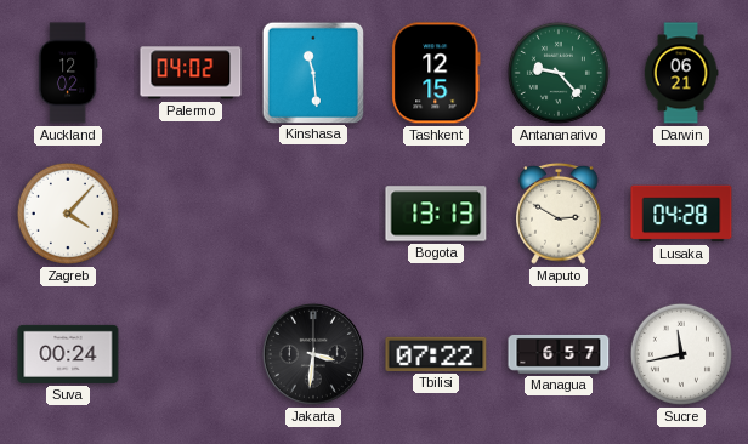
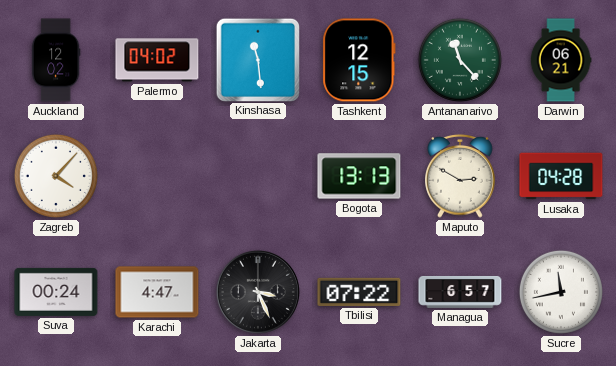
Antananarivo: 9:23 -> 11:23
Karachi: none -> 4:47
Jakarta: 3:31 -> 3:26
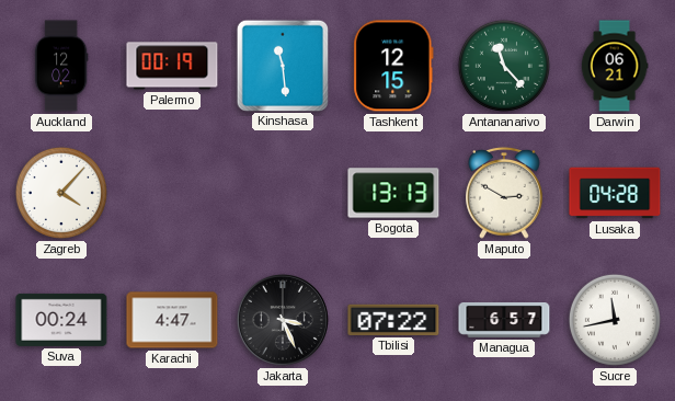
Palermo: 04:02 -> 00:19
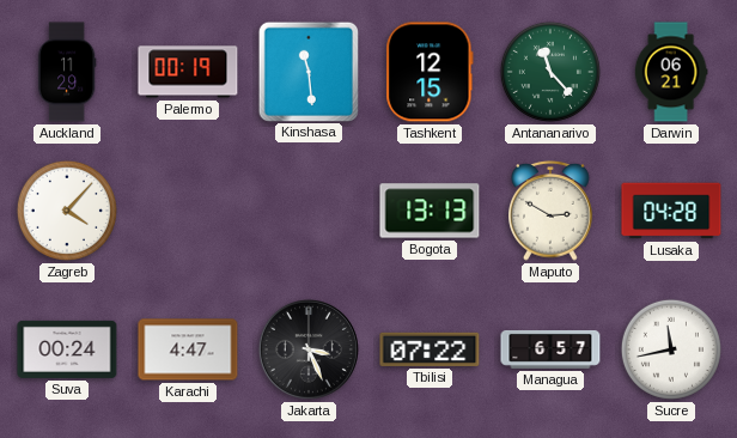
Auckland: 12:02 -> 11:29
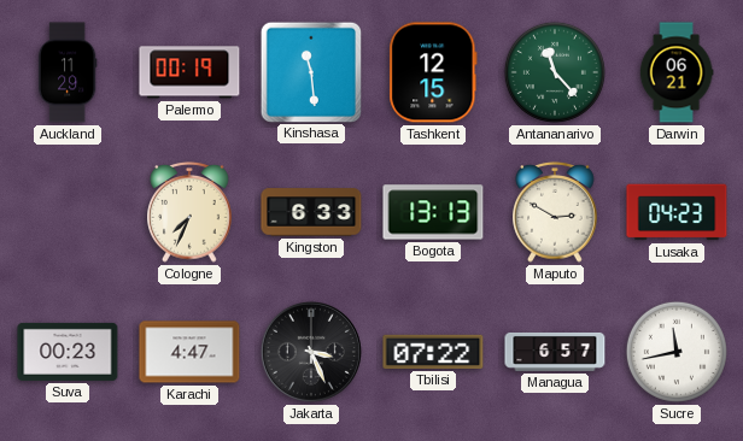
Zagreb: 4:07 -> none
Cologne: none -> 7:34
Kingston: none -> 6:33
Lusaka: 04:28 -> 04:23
Suva: 00:24 -> 00:23
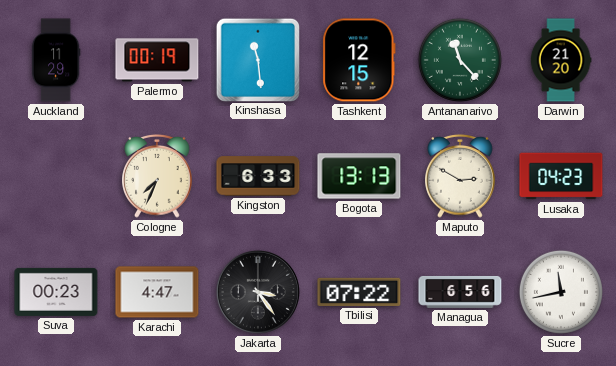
Darwin: 06:21 -> 21:20
Jakarta: 3:26 -> 3:24
Managua: 6:57 -> 6:56
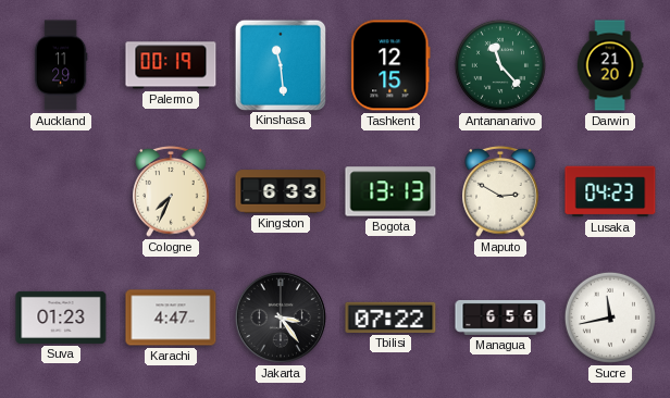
Suva: 00:23 -> 01:23
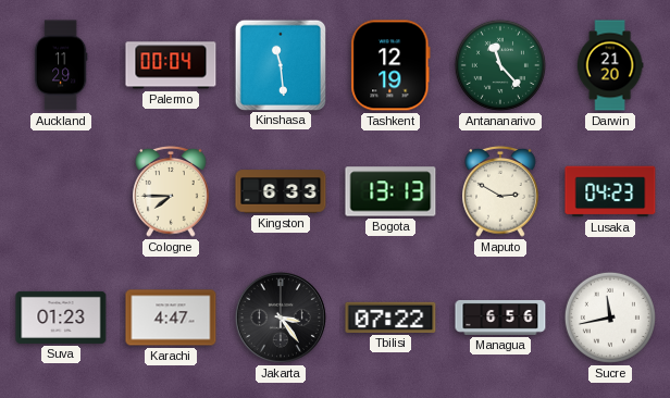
Palermo: 00:19 -> 00:04
Tashkent: 12:15 -> 12:19
Cologne: 7:34 -> 7:45
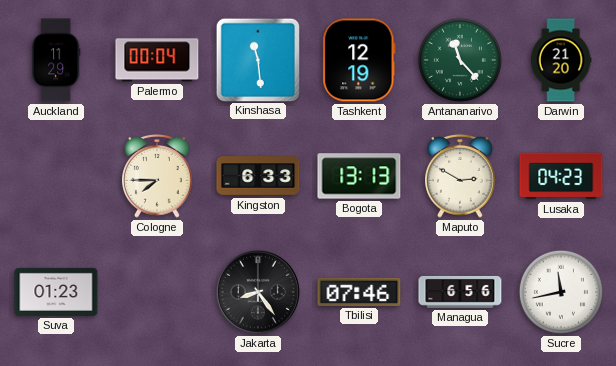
Karachi: 4:47 -> none
Jakarta: 3:24 -> 8:24
Tbilisi: 07:22 -> 07:46
